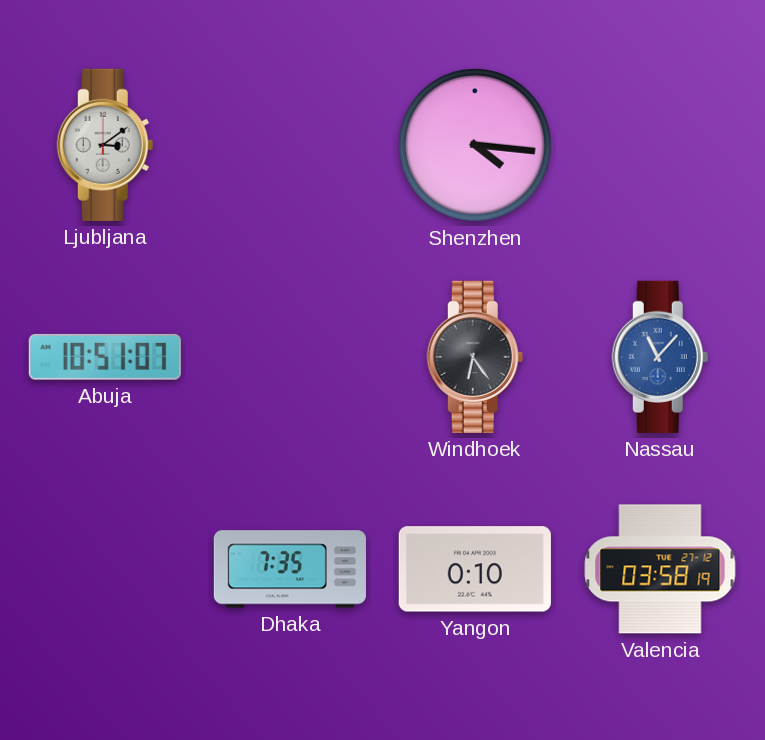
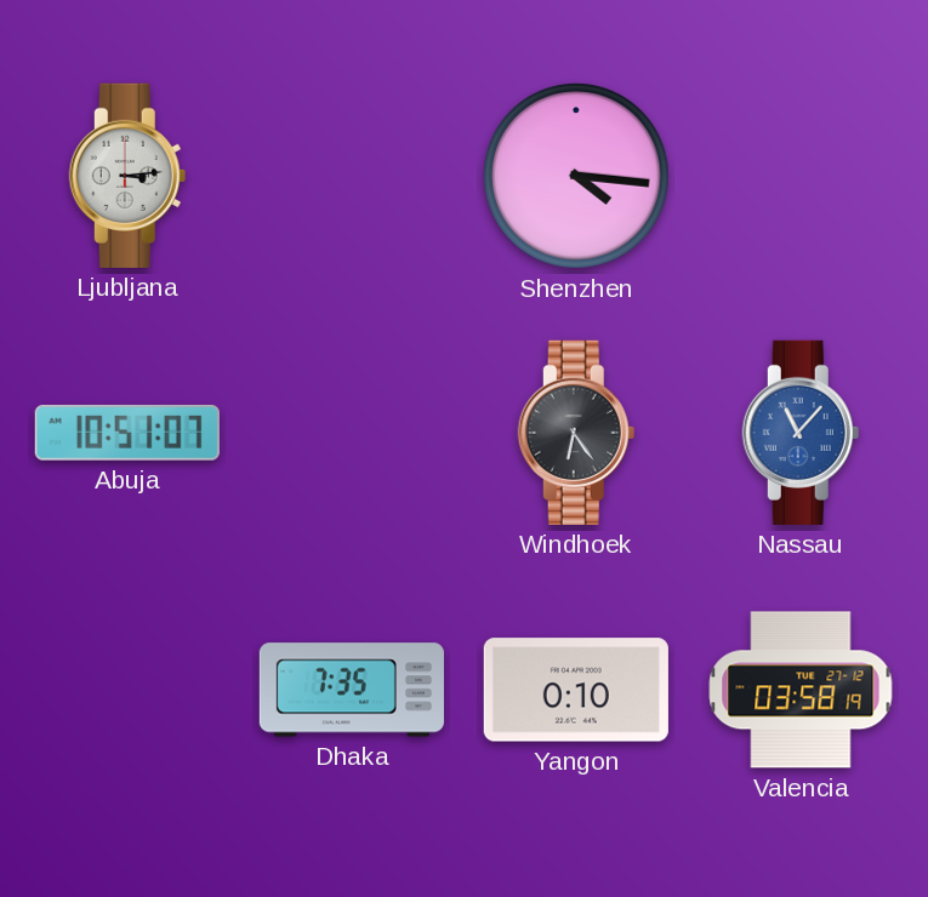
Ljubljana: 3:09 -> 3:14
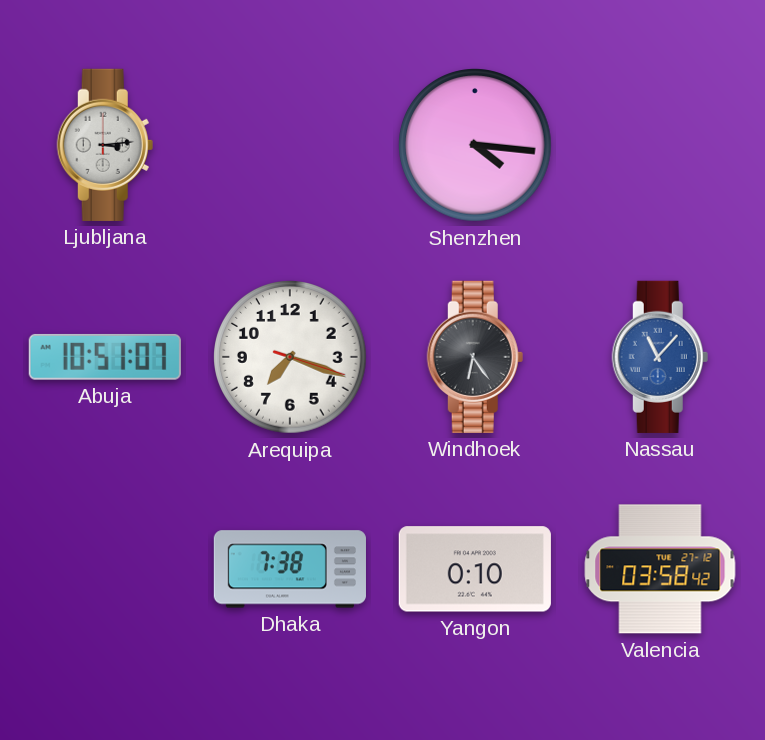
Arequipa: none -> 7:18
Dhaka: 7:35 -> 7:38
Valencia: 03:58:19 -> 03:58:42
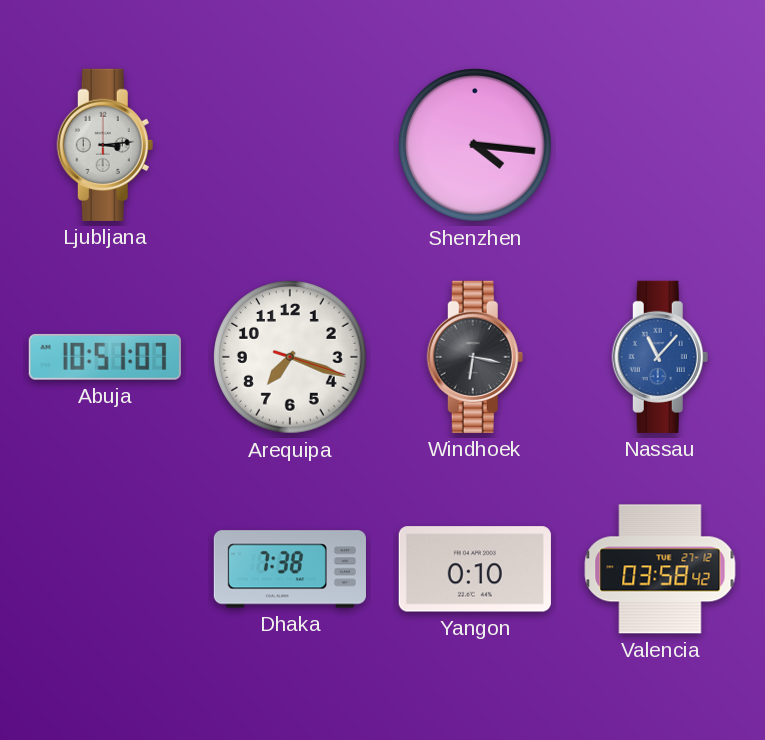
Windhoek: 6:24 -> 6:17
